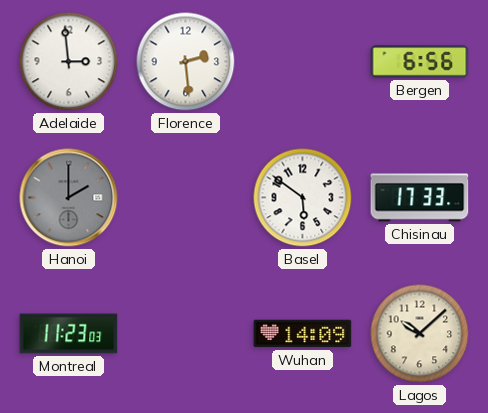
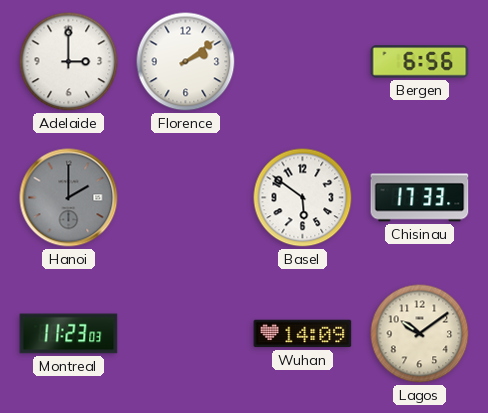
Adelaide: 2:59 -> 3:00
Florence: 2:29 -> 2:09
Lagos: 10:08 -> 10:09
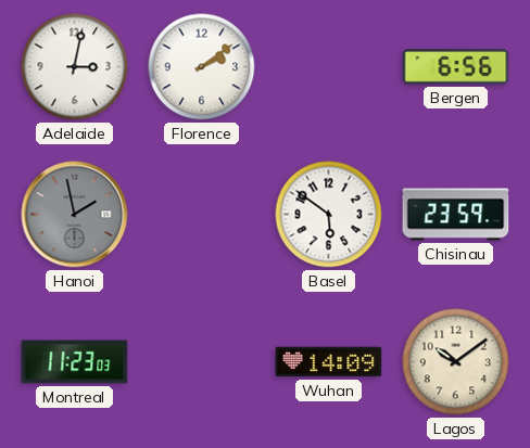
Adelaide: 3:00 -> 3:02
Hanoi: 2:00 -> 1:58
Chisinau: 17:33 -> 23:59
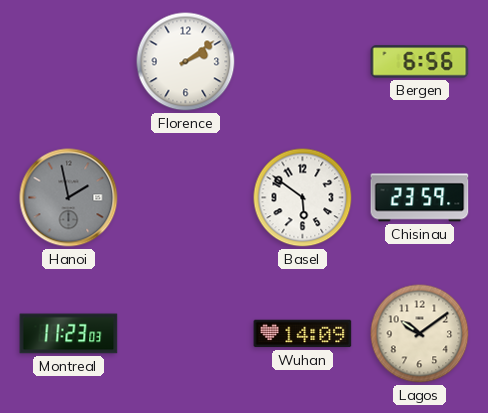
Adelaide: 3:02 -> none
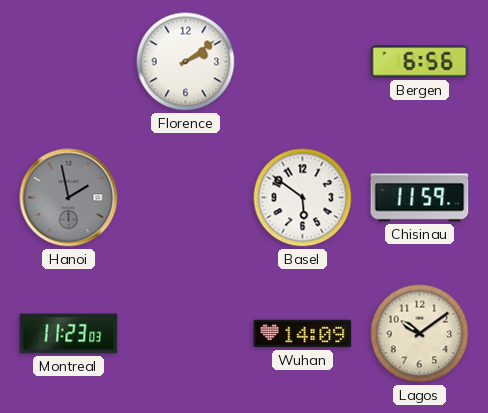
Chisinau: 23:59 -> 11:59
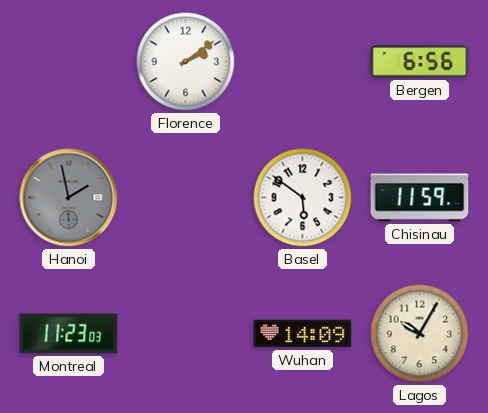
Lagos: 10:09 -> 10:05
